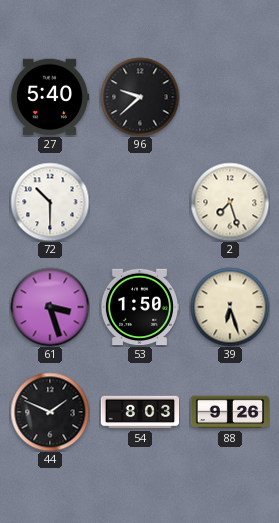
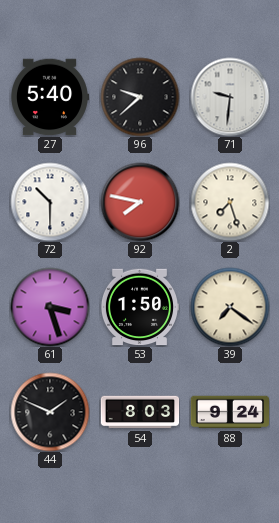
71: none -> 9:31
92: none -> 7:47
39: 6:27 -> 7:21
88: 9:26 -> 9:24
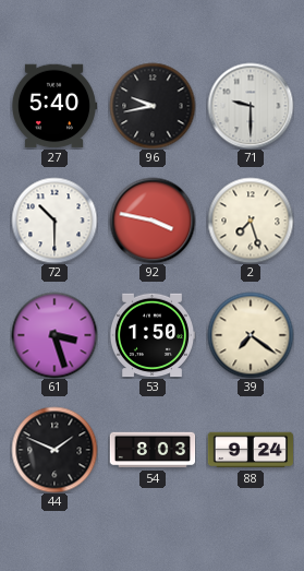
96: 9:38 -> 9:43
71: 9:31 -> 9:30
92: 7:47 -> 3:47
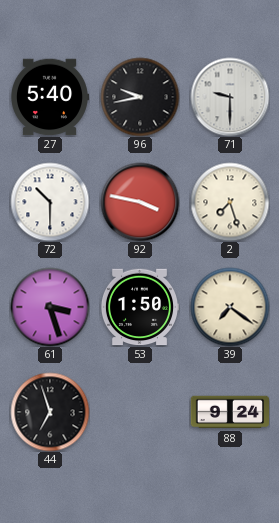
44: 1:49 -> 6:57
54: 8:03 -> none
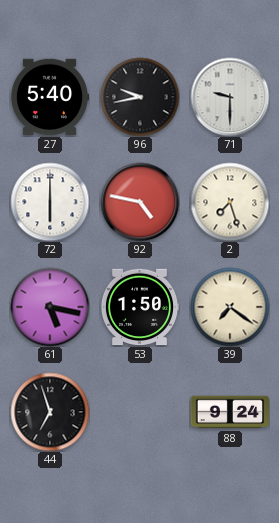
72: 10:30 -> 6:00
92: 3:47 -> 4:47
61: 3:27 -> 5:17
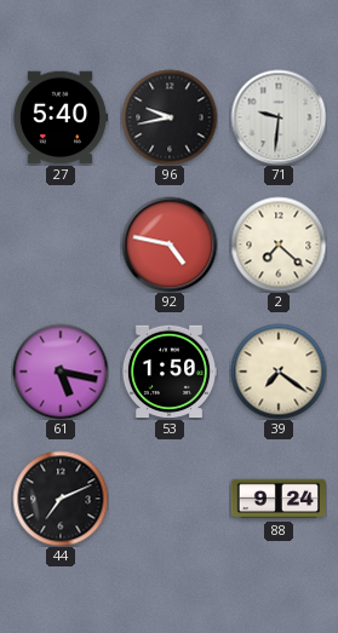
71: 9:30 -> 9:31
72: 6:00 -> none
2: 7:27 -> 7:22
44: 6:57 -> 7:11
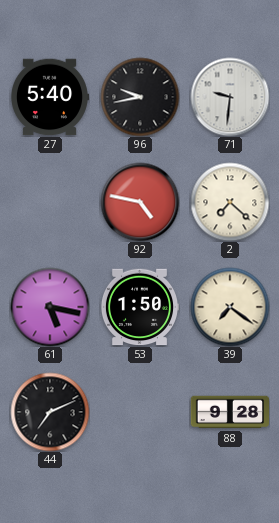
88: 9:24 -> 9:28
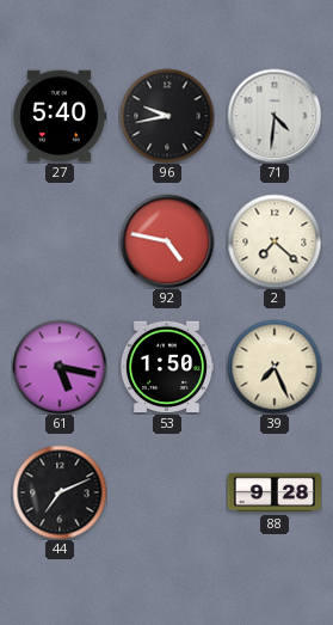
71: 9:31 -> 4:31
39: 7:21 -> 7:26
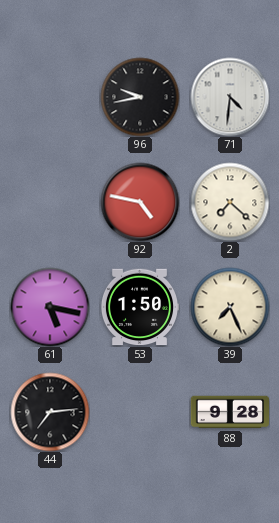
27: 5:40 -> none
44: 7:11 -> 7:14
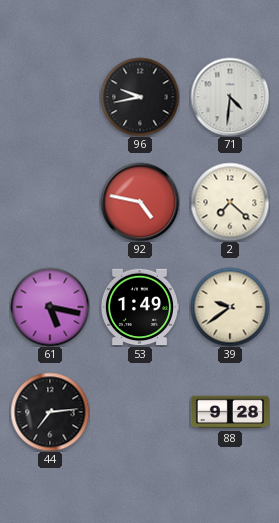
53: 1:50 -> 1:49
39: 7:26 -> 9:39
